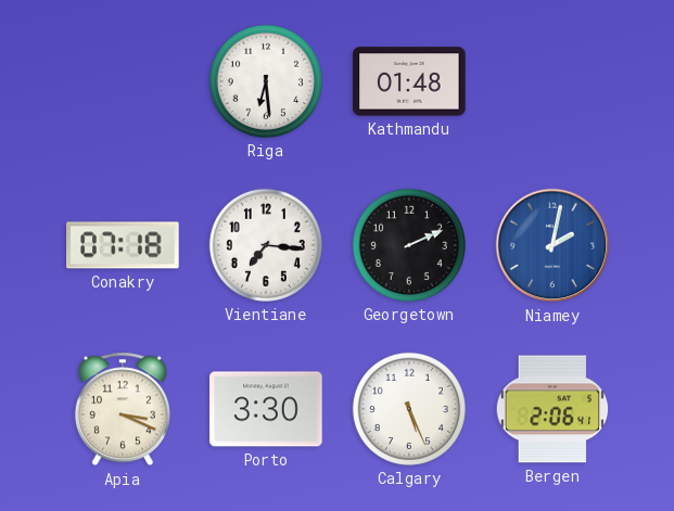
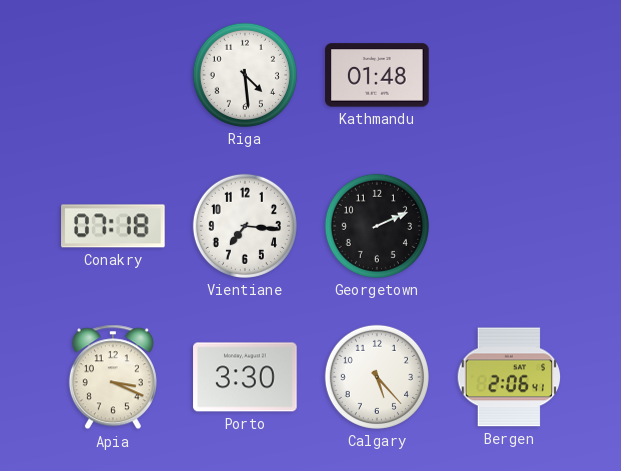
Riga: 6:29 -> 4:29
Niamey: 2:02 -> none
Calgary: 5:26 -> 5:23
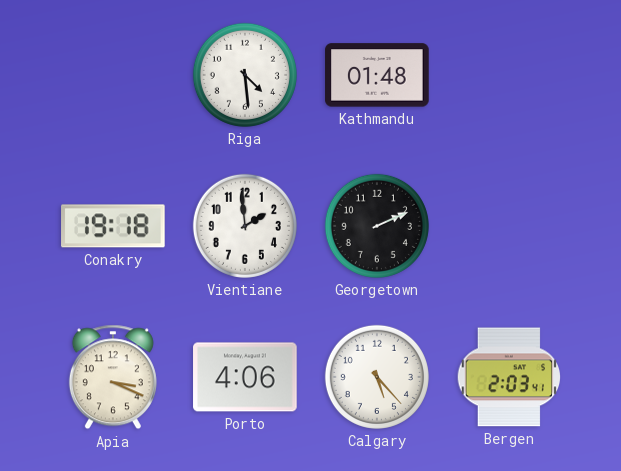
Conakry: 07:18 -> 19:18
Vientiane: 7:16 -> 1:59
Porto: 3:30 -> 4:06
Bergen: 2:06 -> 2:03
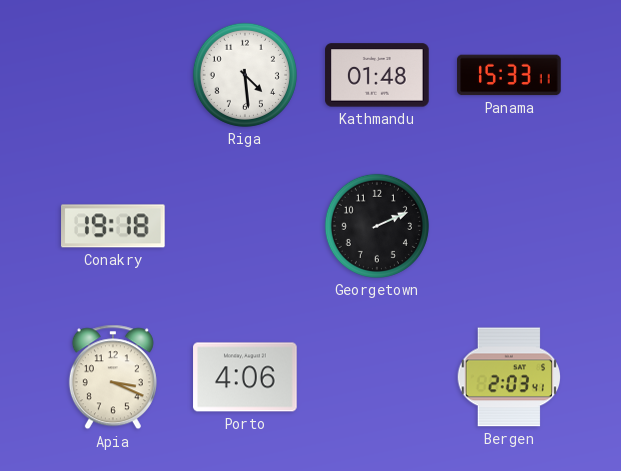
Panama: none -> 15:33
Vientiane: 1:59 -> none
Calgary: 5:23 -> none
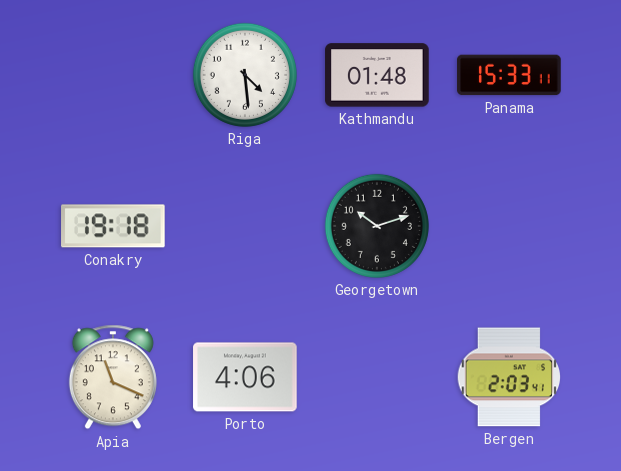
Georgetown: 2:11 -> 10:12
Apia: 3:19 -> 11:19
